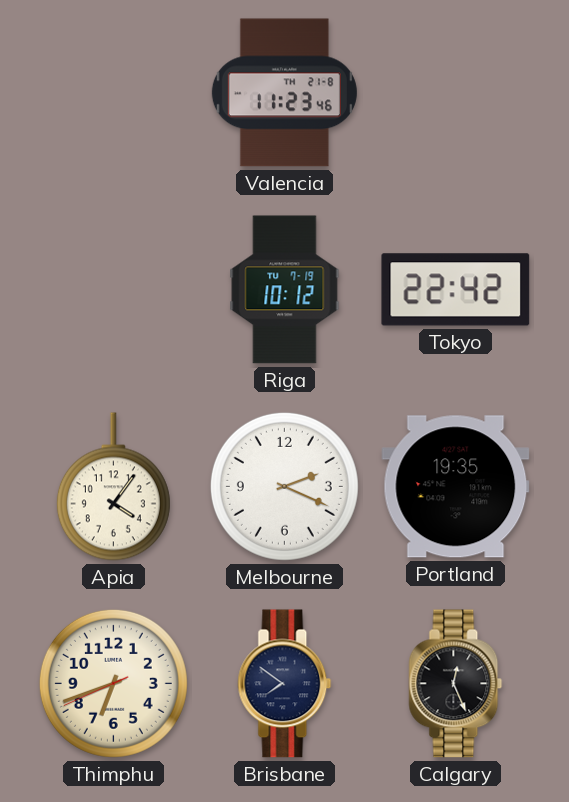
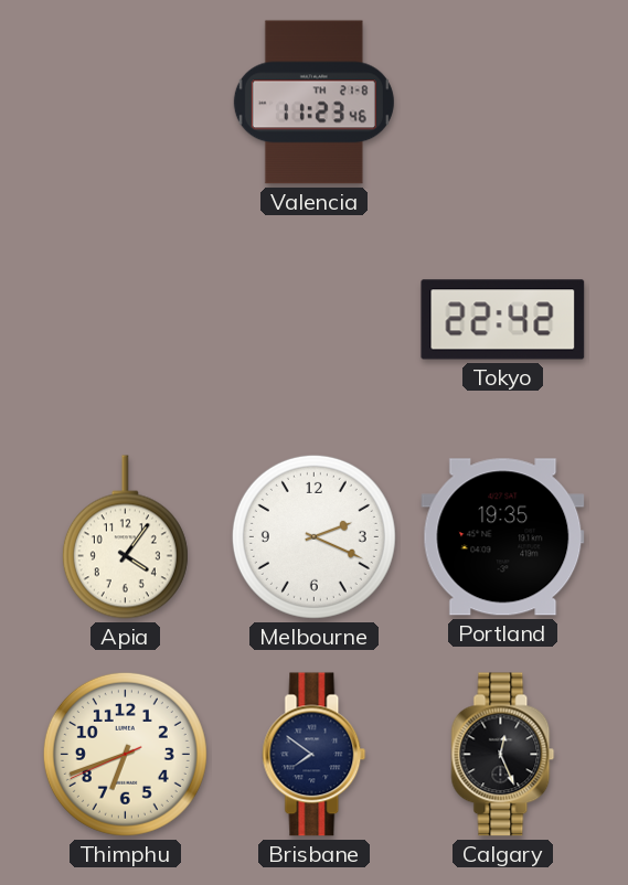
Riga: 10:12 -> none
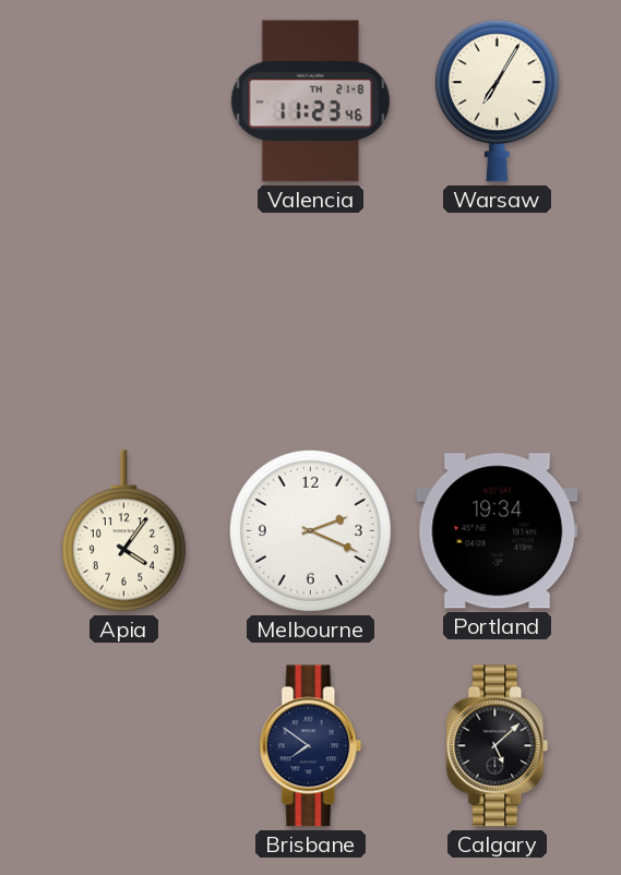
Warsaw: none -> 7:05
Tokyo: 22:42 -> none
Portland: 19:35 -> 19:34
Thimphu: 6:41 -> none
Calgary: 12:26 -> 5:08
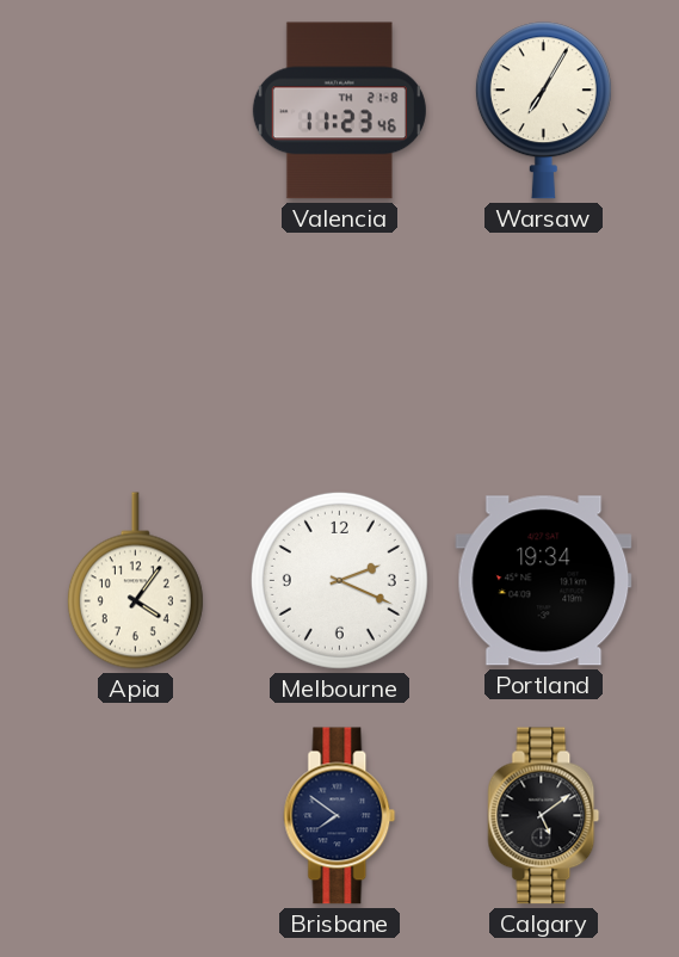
Calgary: 5:08 -> 5:09
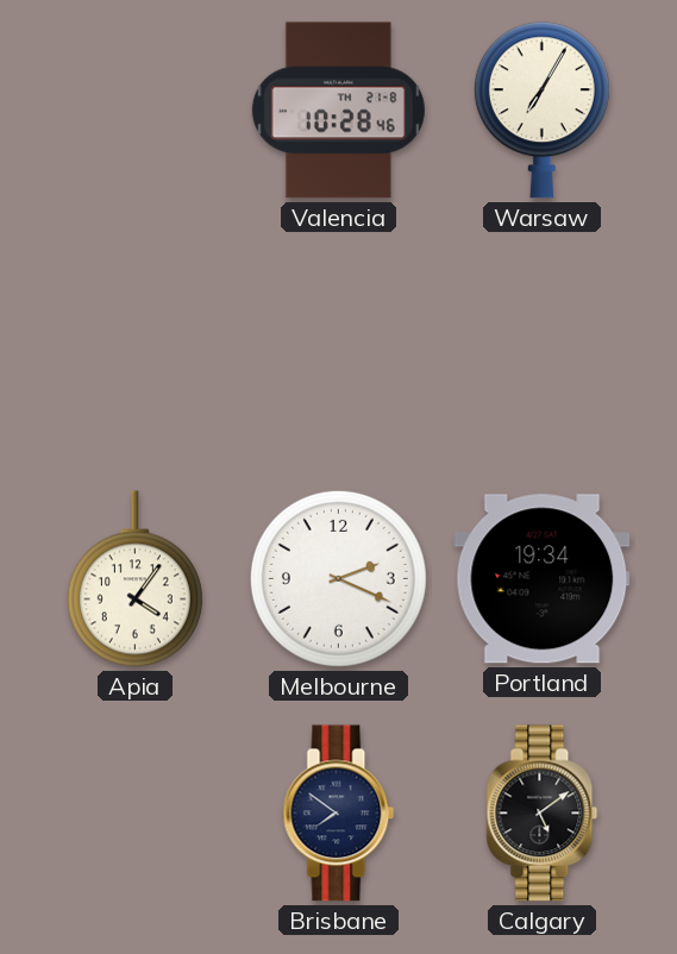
Valencia: 11:23 -> 10:28
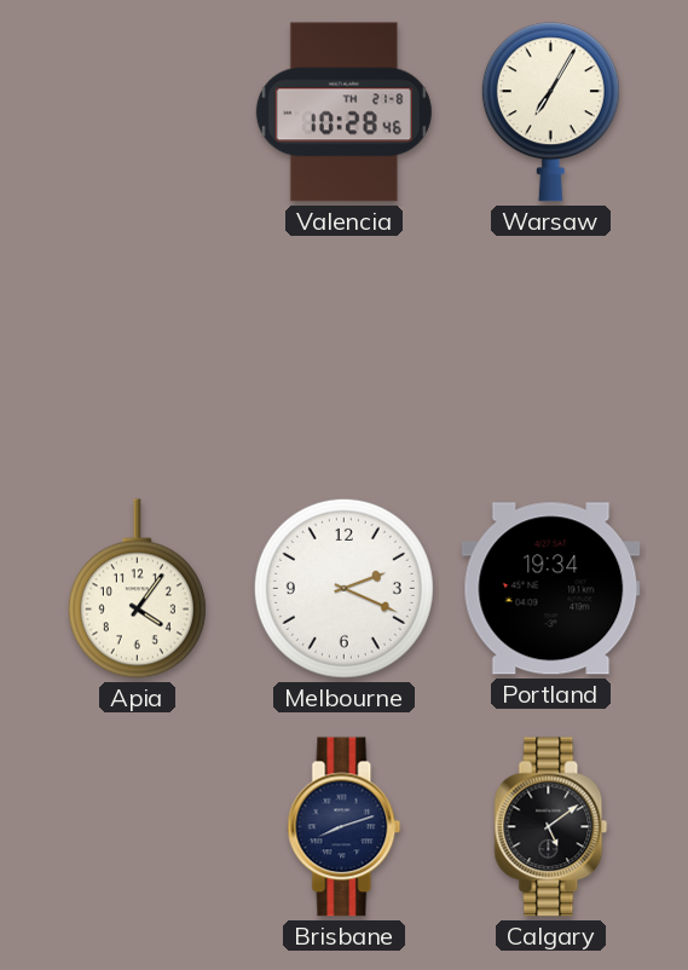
Brisbane: 7:51 -> 8:12
